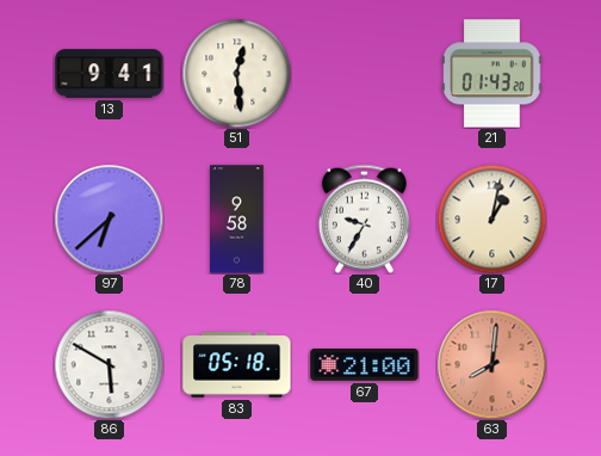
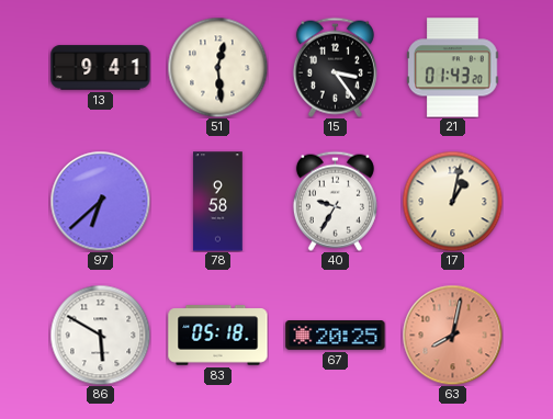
15: none -> 3:24
67: 21:00 -> 20:25
63: 8:01 -> 8:02
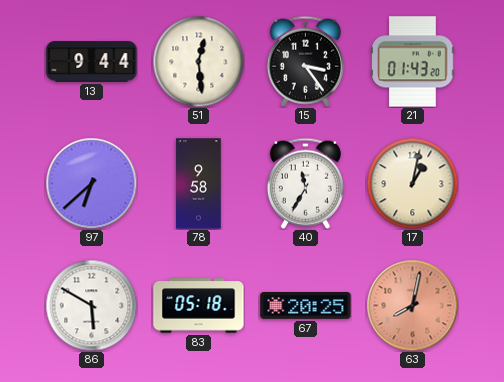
13: 9:41 -> 9:44
40: 9:35 -> 11:35
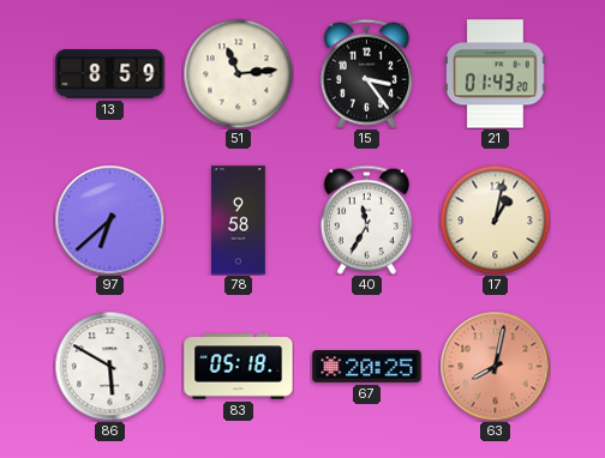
13: 9:44 -> 8:59
51: 12:29 -> 11:14
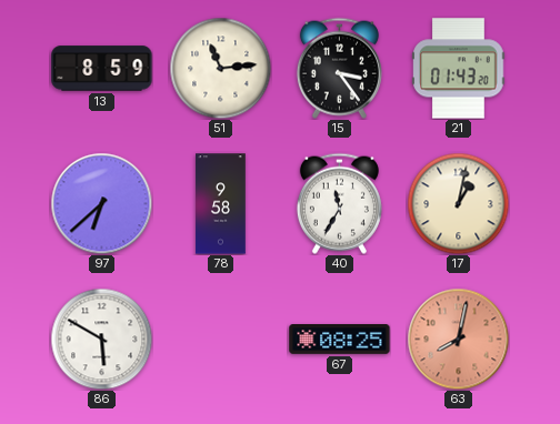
83: 05:18 -> none
67: 20:25 -> 08:25
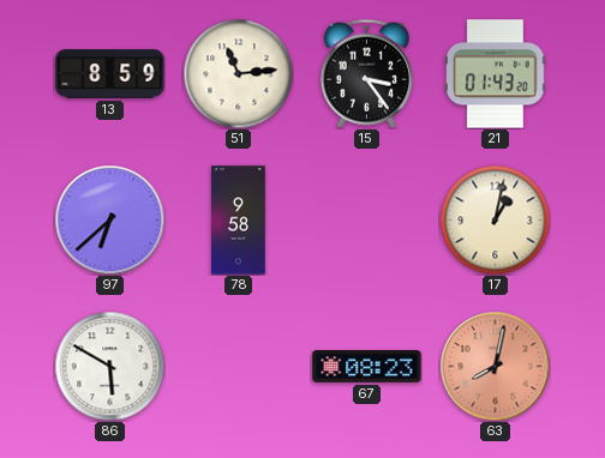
40: 11:35 -> none
67: 08:25 -> 08:23
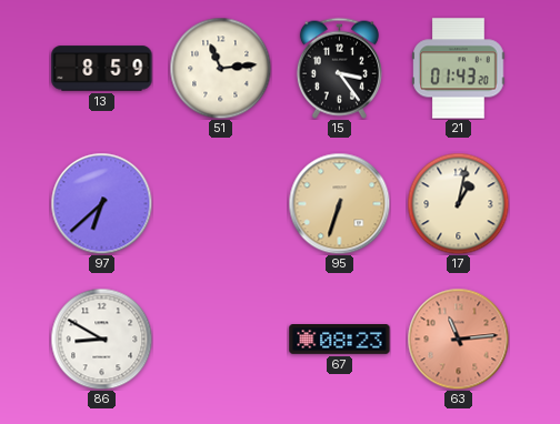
78: 9:58 -> none
95: none -> 6:33
86: 5:50 -> 8:50
63: 8:02 -> 11:14
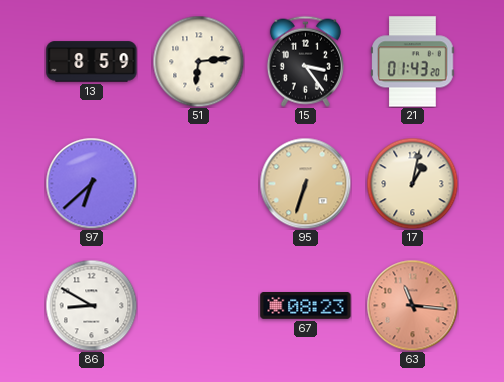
51: 11:14 -> 6:14
63: 11:14 -> 11:16
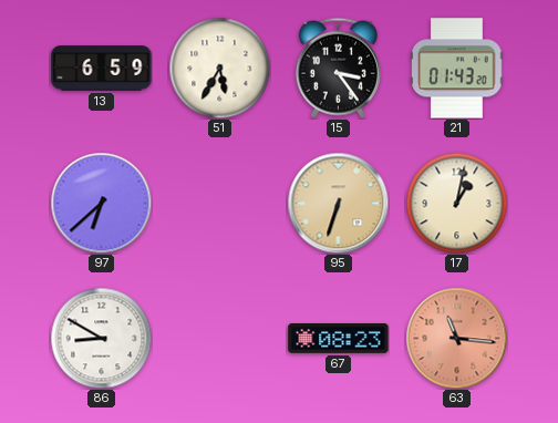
13: 8:59 -> 6:59
51: 6:14 -> 5:35
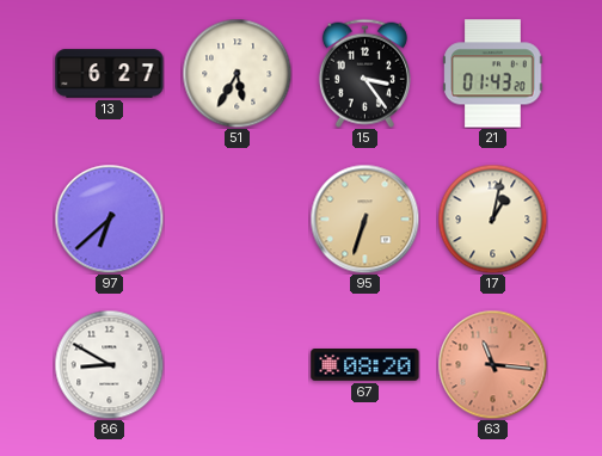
13: 6:59 -> 6:27
67: 08:23 -> 08:20
